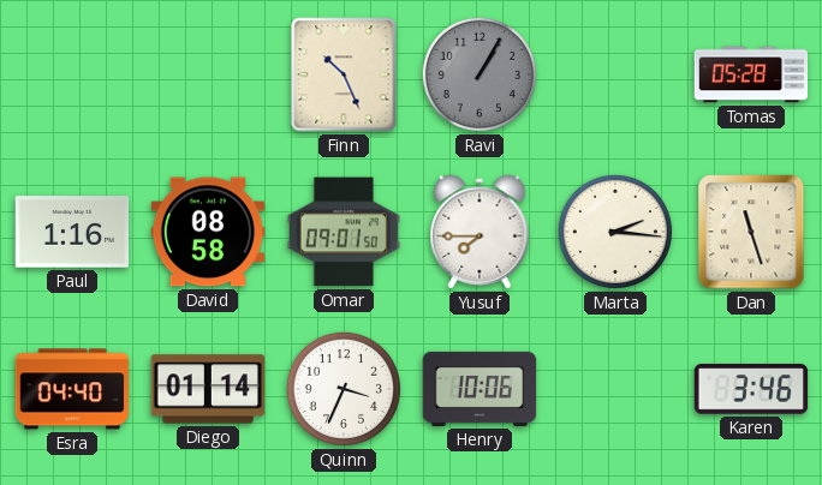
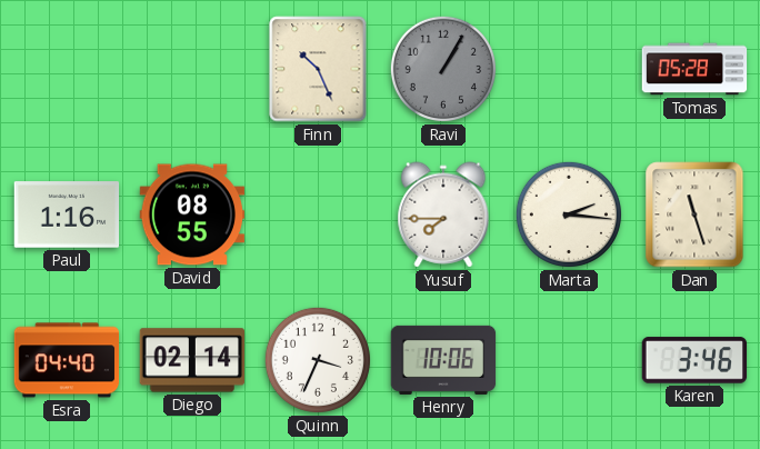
David: 08:58 -> 08:55
Omar: 09:01 -> none
Diego: 01:14 -> 02:14
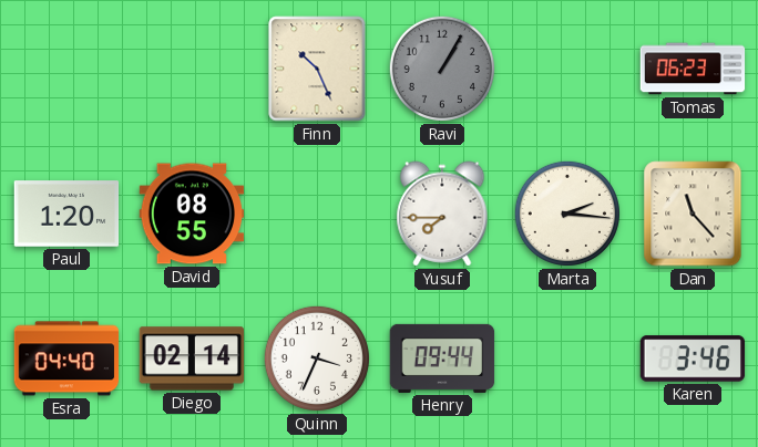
Tomas: 05:28 -> 06:23
Paul: 1:16 -> 1:20
Dan: 11:27 -> 11:23
Henry: 10:06 -> 09:44
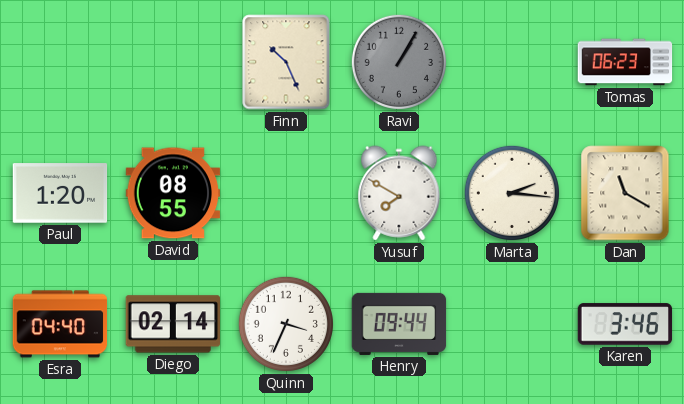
Yusuf: 7:45 -> 7:50
Dan: 11:23 -> 11:20
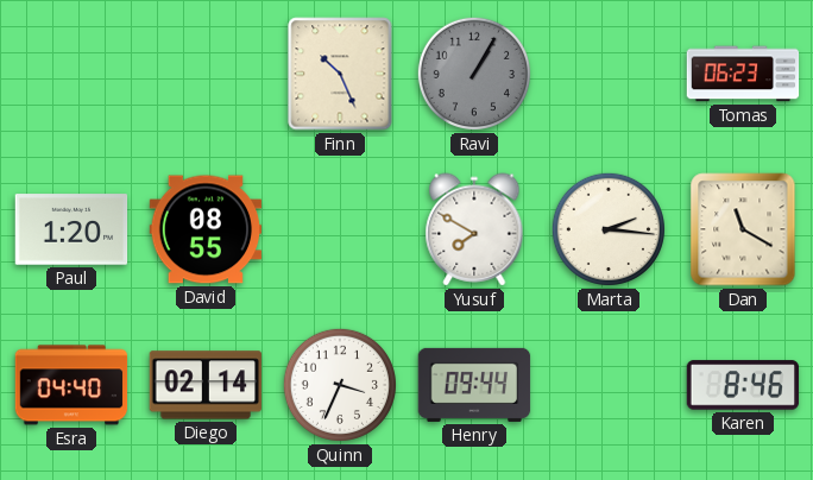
Karen: 3:46 -> 8:46
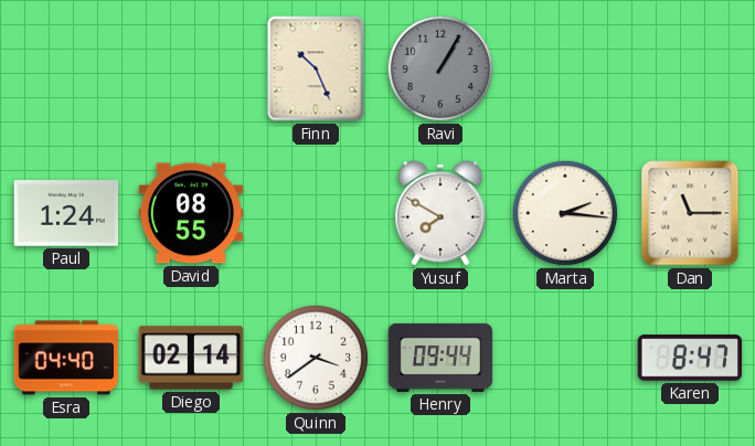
Tomas: 06:23 -> none
Paul: 1:20 -> 1:24
Dan: 11:20 -> 11:15
Quinn: 3:34 -> 3:39
Karen: 8:46 -> 8:47
